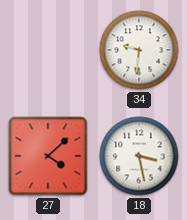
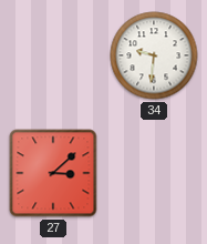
27: 4:08 -> 3:08
18: 3:28 -> none
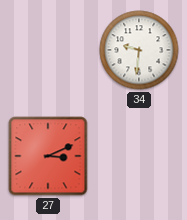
27: 3:08 -> 3:11
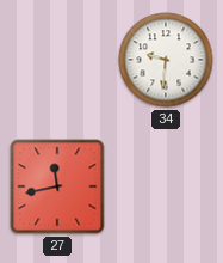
27: 3:11 -> 11:43
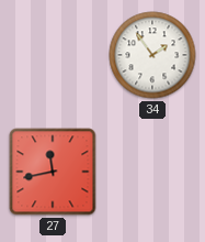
34: 9:31 -> 1:54
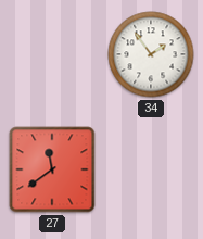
27: 11:43 -> 11:39
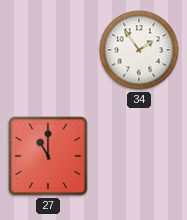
27: 11:39 -> 11:00
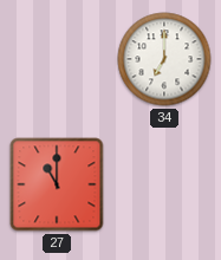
34: 1:54 -> 7:00
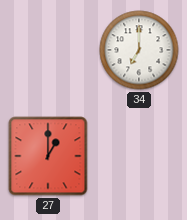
27: 11:00 -> 1:00
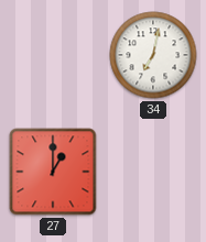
34: 7:00 -> 7:02
